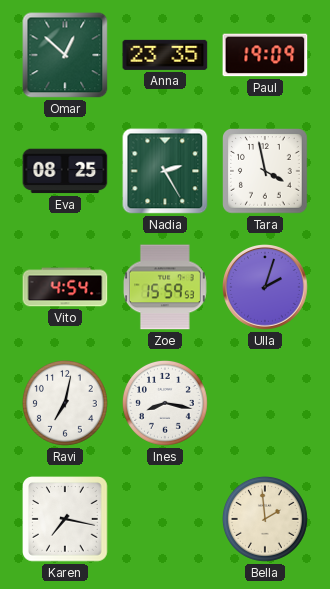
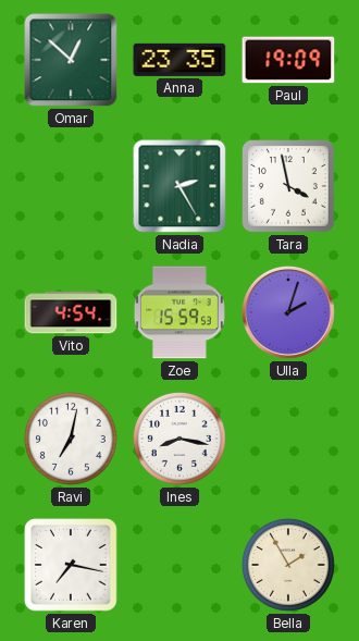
Eva: 08:25 -> none
Bella: 1:59 -> 1:55
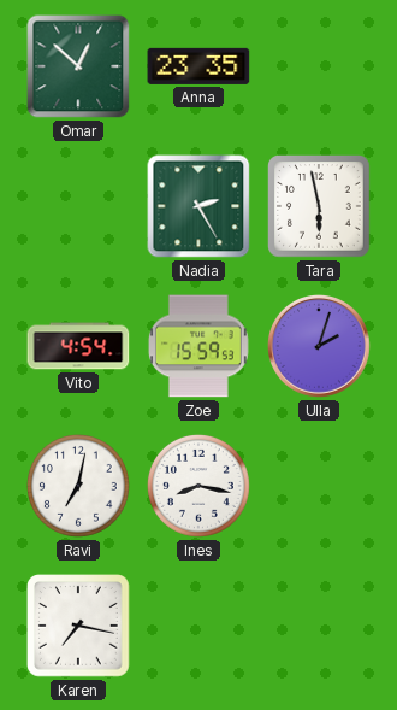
Paul: 19:09 -> none
Tara: 3:58 -> 5:58
Bella: 1:55 -> none
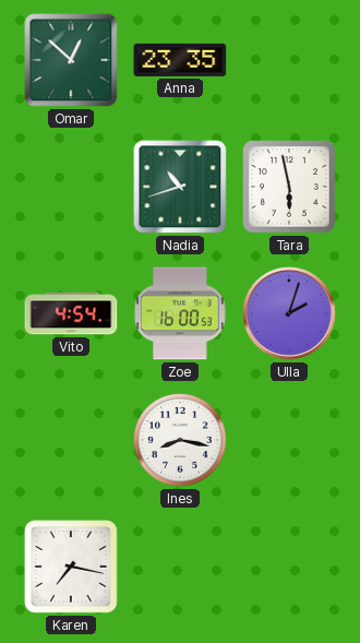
Nadia: 2:25 -> 10:42
Zoe: 15:59 -> 16:00
Ravi: 7:02 -> none
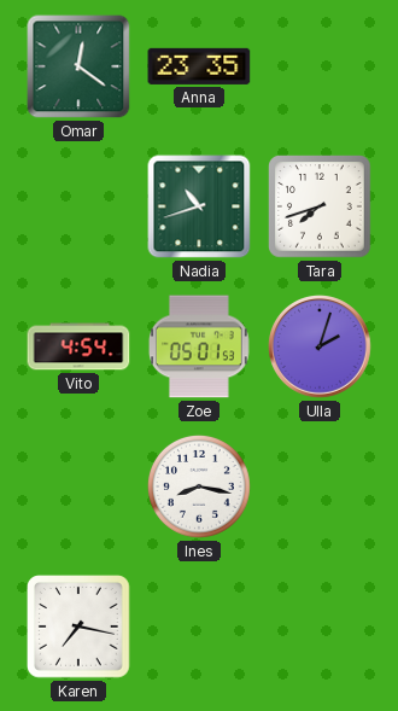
Omar: 12:52 -> 12:21
Tara: 5:58 -> 7:42
Zoe: 16:00 -> 05:01
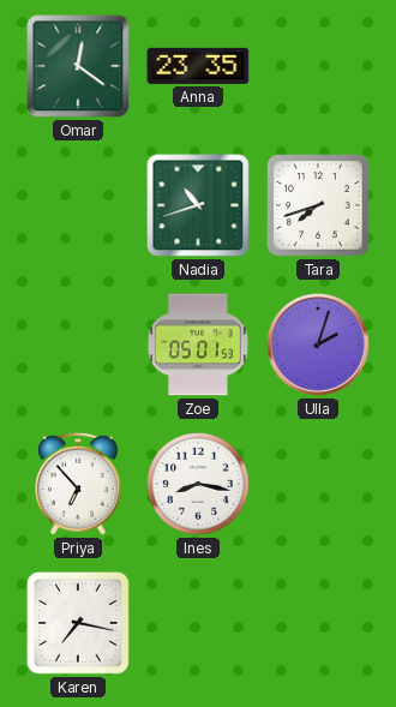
Vito: 4:54 -> none
Priya: none -> 6:53
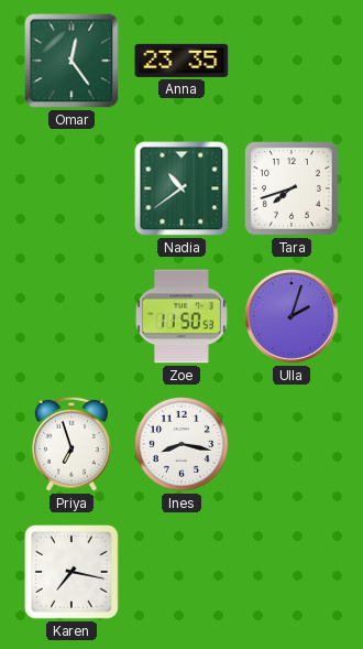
Omar: 12:21 -> 12:24
Nadia: 10:42 -> 10:39
Zoe: 05:01 -> 11:50
Priya: 6:53 -> 6:57
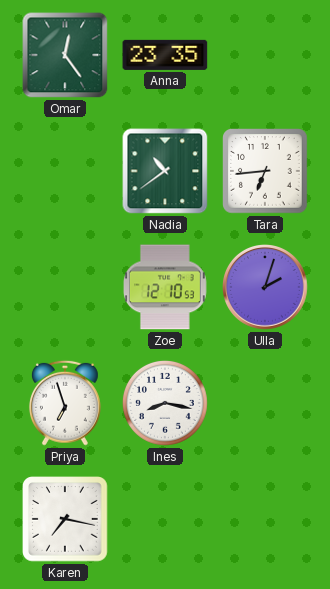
Tara: 7:42 -> 6:44
Zoe: 11:50 -> 12:10
